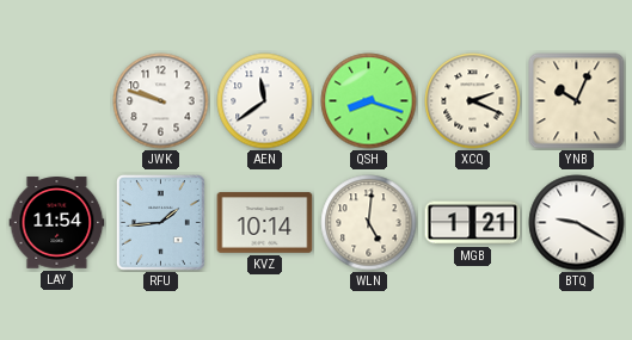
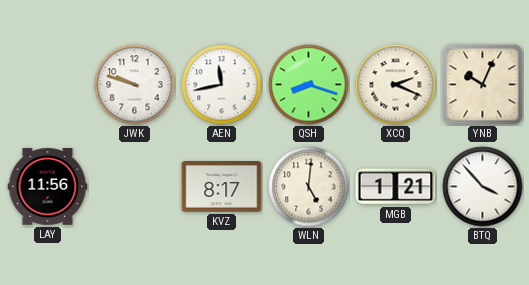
AEN: 11:39 -> 11:43
LAY: 11:54 -> 11:56
RFU: 1:44 -> none
KVZ: 10:14 -> 8:17
BTQ: 9:20 -> 3:53
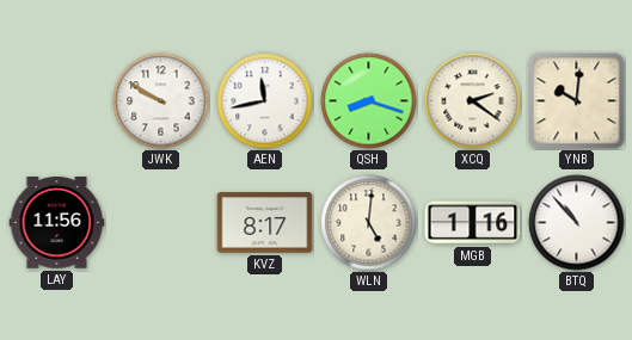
JWK: 9:48 -> 9:50
XCQ: 2:19 -> 2:21
YNB: 10:04 -> 10:01
MGB: 1:21 -> 1:16
BTQ: 3:53 -> 10:53
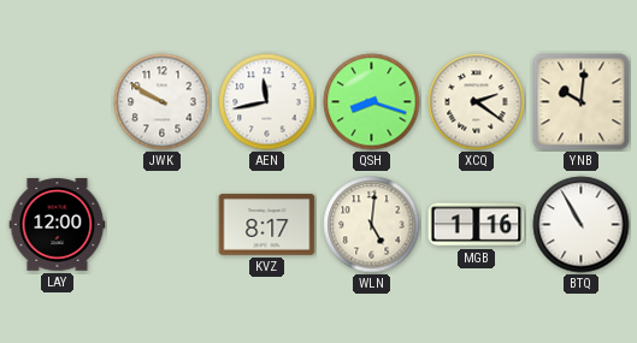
LAY: 11:56 -> 12:00
BTQ: 10:53 -> 10:55
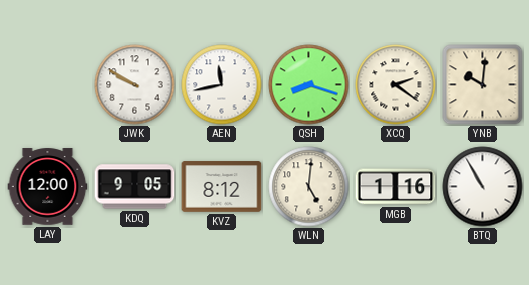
KDQ: none -> 9:05
KVZ: 8:17 -> 8:12
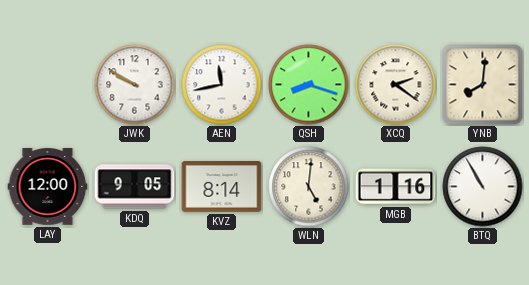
YNB: 10:01 -> 8:01
KVZ: 8:12 -> 8:14
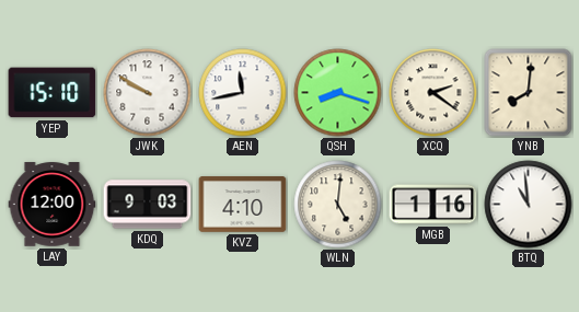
YEP: none -> 15:10
KDQ: 9:05 -> 9:03
KVZ: 8:14 -> 4:10
BTQ: 10:55 -> 10:59
